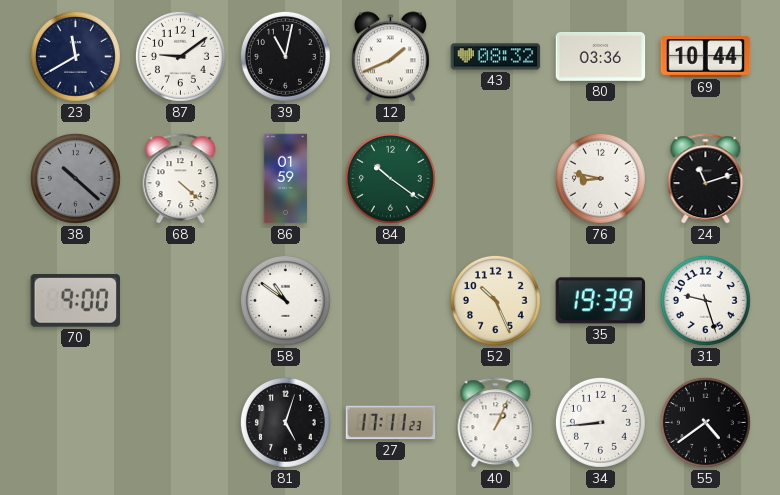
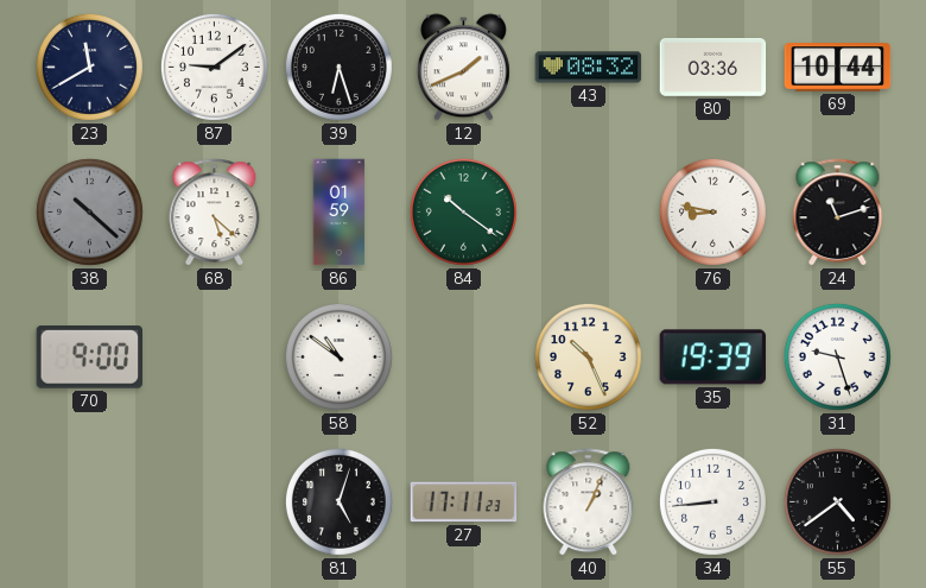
39: 11:02 -> 6:27
68: 4:22 -> 5:22
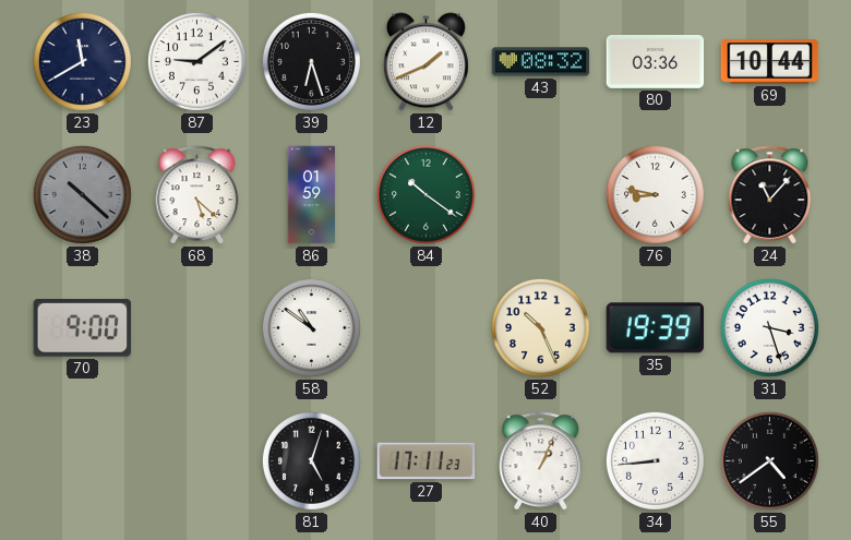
24: 11:12 -> 11:07
31: 9:27 -> 3:27
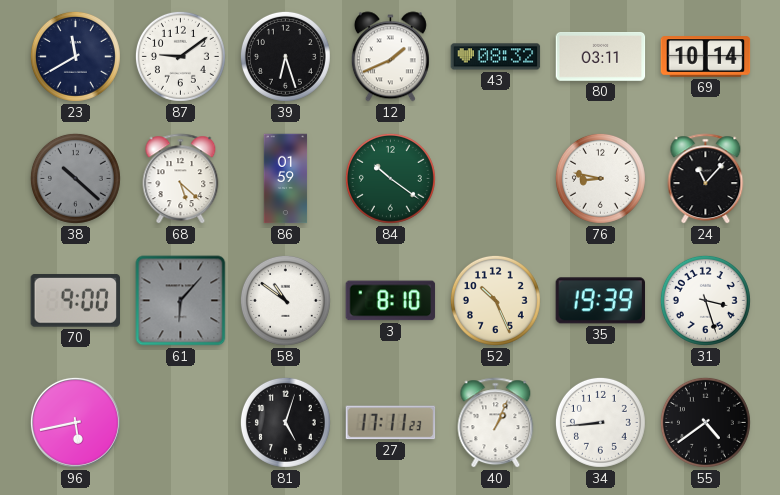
80: 03:36 -> 03:11
69: 10:44 -> 10:14
61: none -> 6:07
3: none -> 8:10
96: none -> 5:43
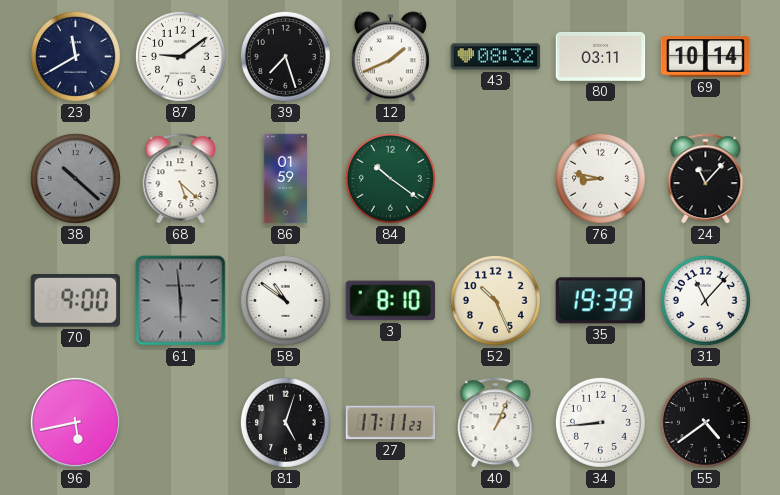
39: 6:27 -> 7:27
61: 6:07 -> 5:59
31: 3:27 -> 11:07
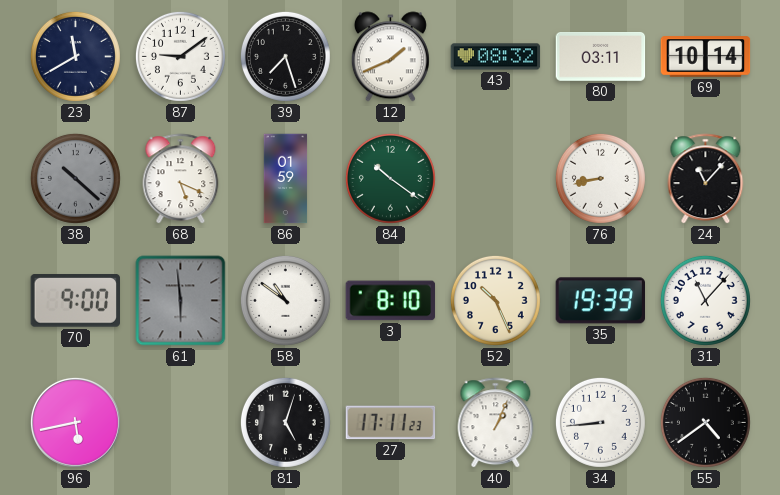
68: 5:22 -> 5:19
76: 8:47 -> 8:43
